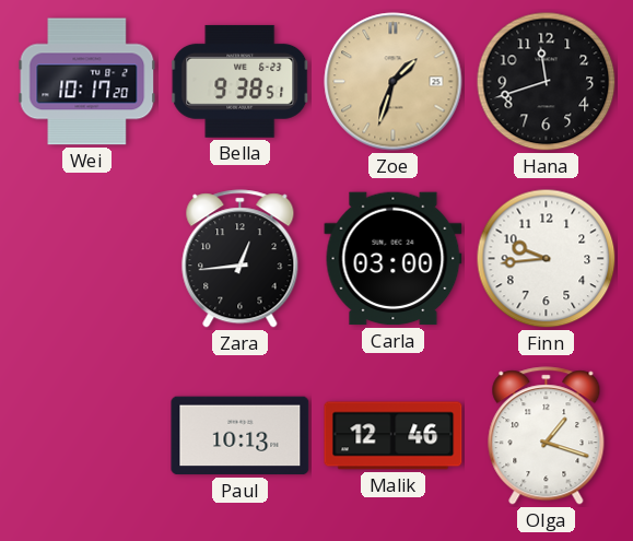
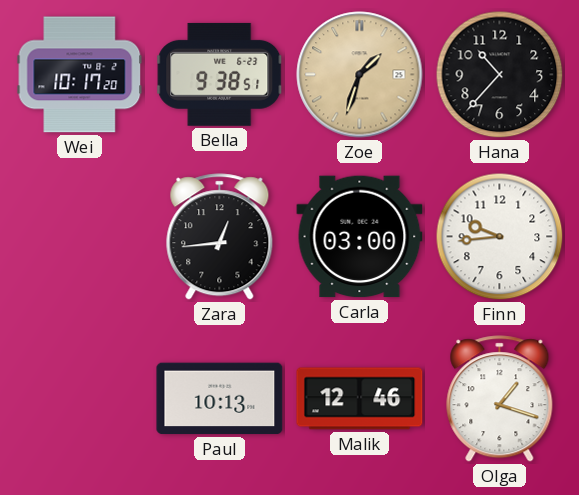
Hana: 11:42 -> 10:37
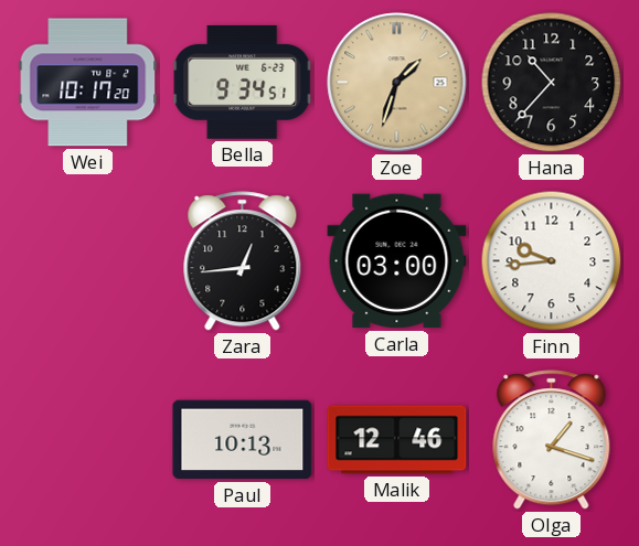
Bella: 9:38 -> 9:34
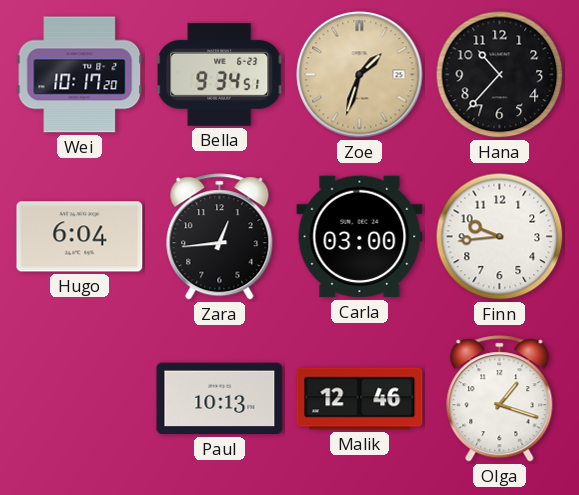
Hugo: none -> 6:04
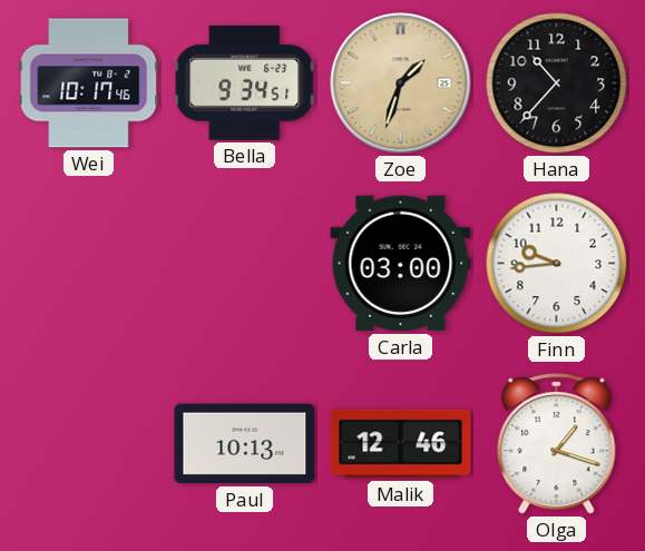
Wei: 10:17:20 -> 10:17:46
Hugo: 6:04 -> none
Zara: 12:44 -> none
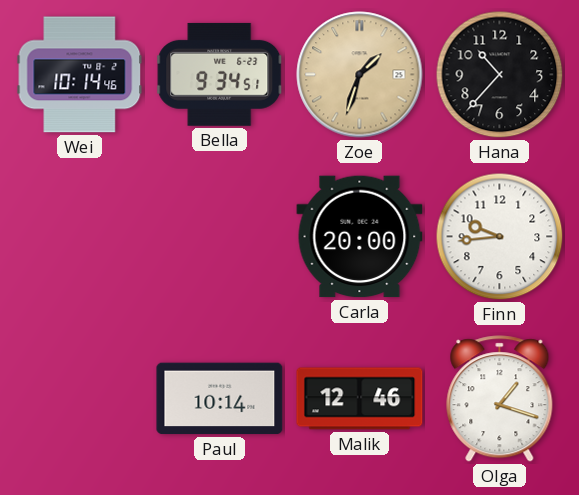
Wei: 10:17 -> 10:14
Carla: 03:00 -> 20:00
Paul: 10:13 -> 10:14
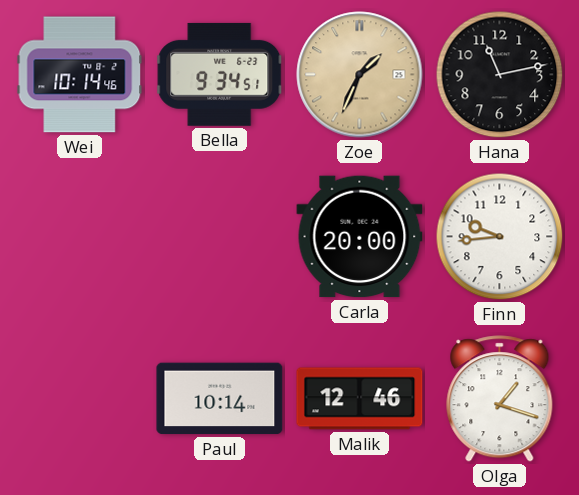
Zoe: 1:33 -> 1:34
Hana: 10:37 -> 11:13
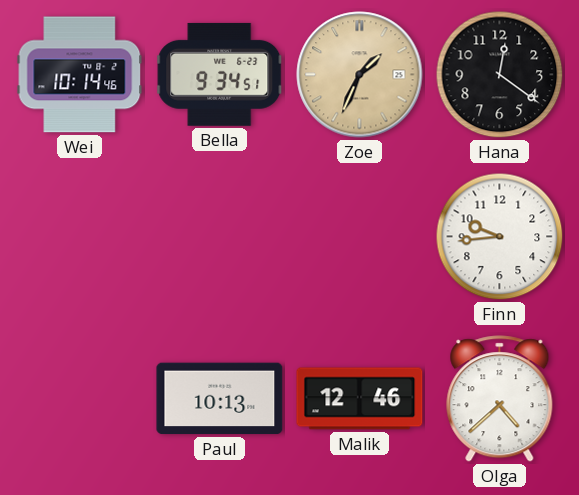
Hana: 11:13 -> 12:21
Carla: 20:00 -> none
Paul: 10:14 -> 10:13
Olga: 1:18 -> 4:38
